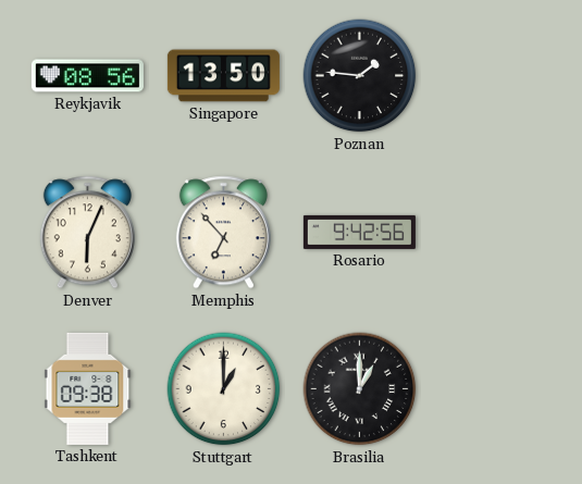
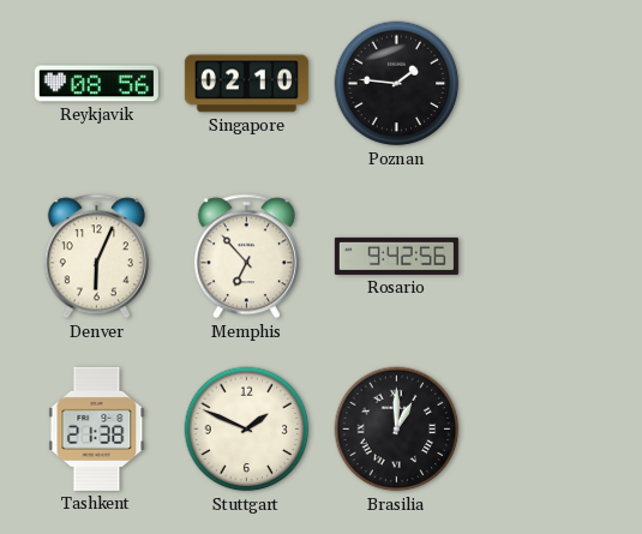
Singapore: 13:50 -> 02:10
Tashkent: 09:38 -> 21:38
Stuttgart: 1:00 -> 1:49
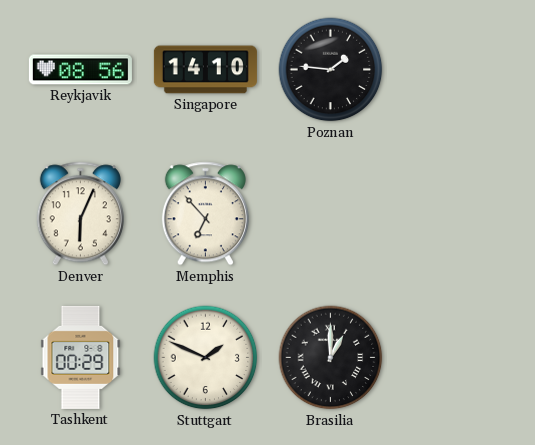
Singapore: 02:10 -> 14:10
Rosario: 9:42 -> none
Tashkent: 21:38 -> 00:29
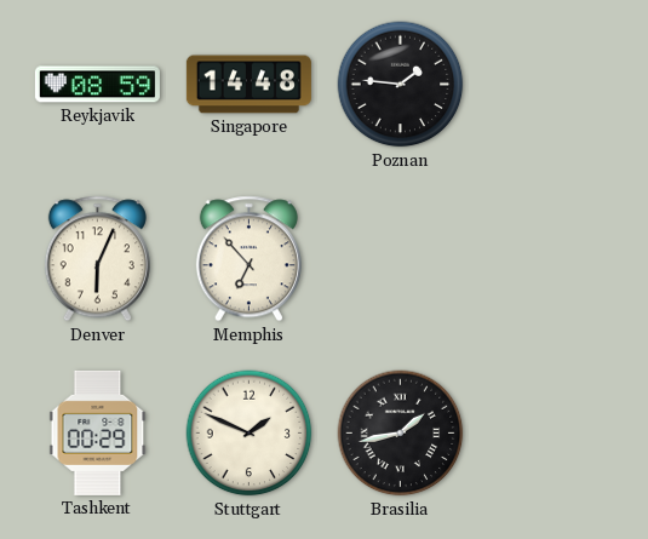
Reykjavik: 08:56 -> 08:59
Singapore: 14:10 -> 14:48
Brasilia: 1:00 -> 1:43
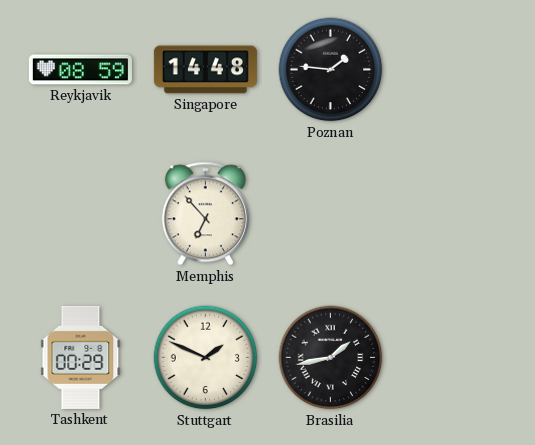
Denver: 6:04 -> none
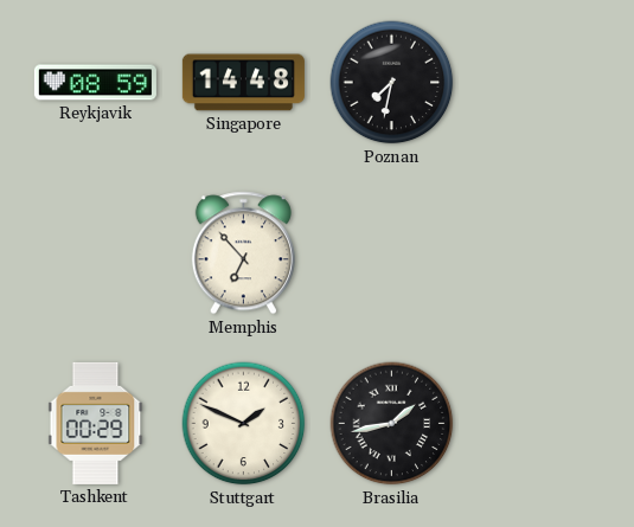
Poznan: 1:46 -> 7:32
